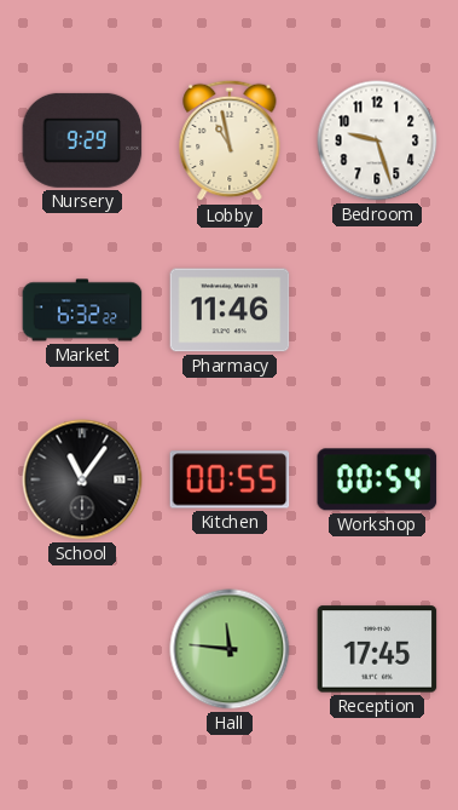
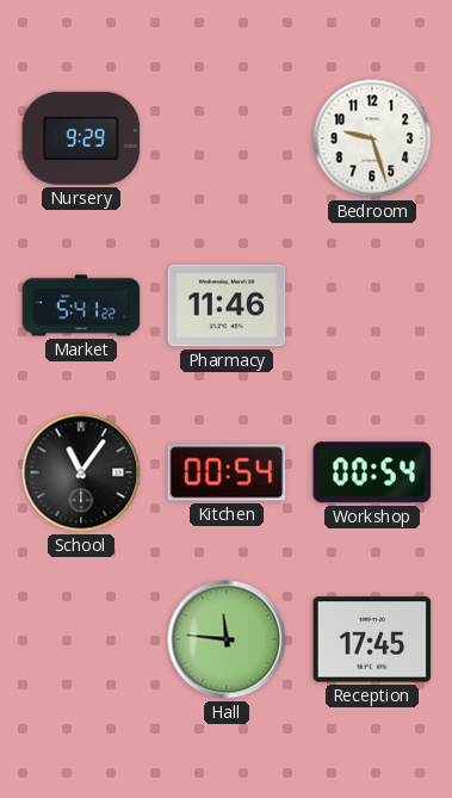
Lobby: 10:58 -> none
Market: 6:32 -> 5:41
Kitchen: 00:55 -> 00:54
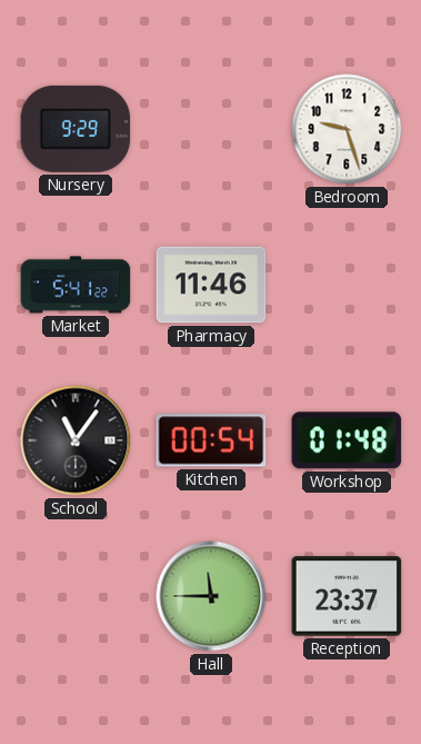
Workshop: 00:54 -> 01:48
Hall: 11:46 -> 11:45
Reception: 17:45 -> 23:37
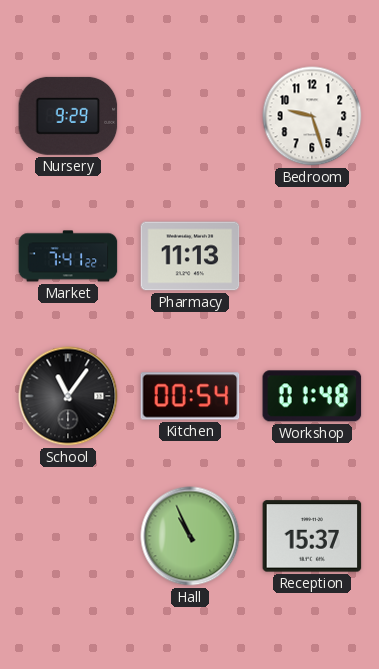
Market: 5:41 -> 7:41
Pharmacy: 11:46 -> 11:13
Hall: 11:45 -> 10:56
Reception: 23:37 -> 15:37
